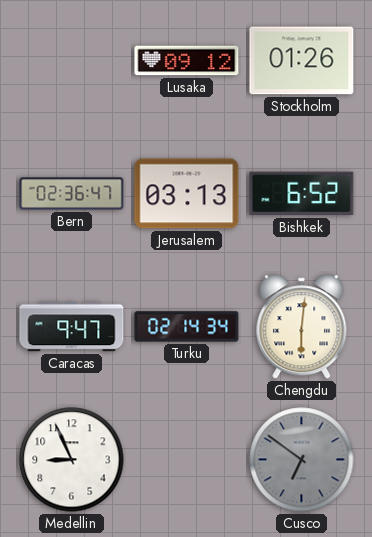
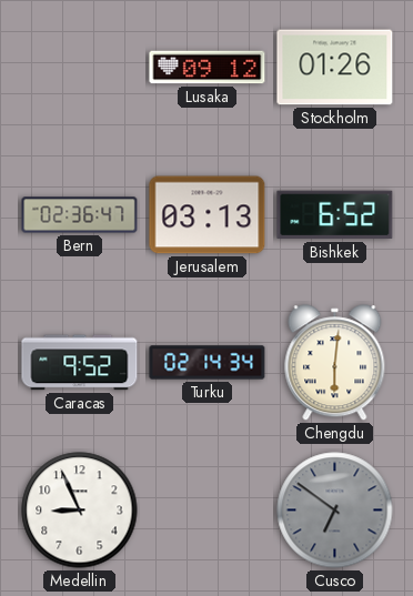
Caracas: 9:47 -> 9:52
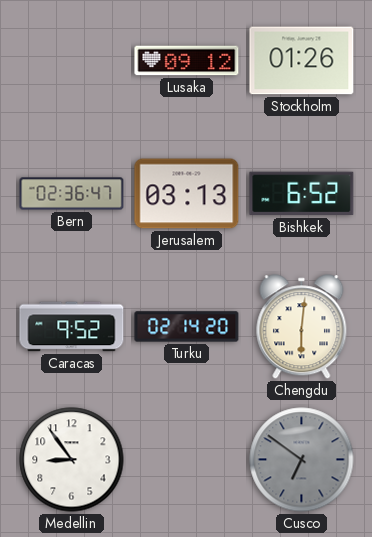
Turku: 02:14:34 -> 02:14:20
Medellin: 8:56 -> 8:54
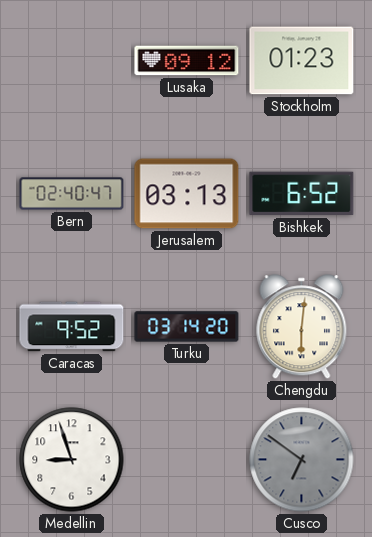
Stockholm: 01:26 -> 01:23
Bern: 02:36 -> 02:40
Turku: 02:14 -> 03:14
Medellin: 8:54 -> 8:57
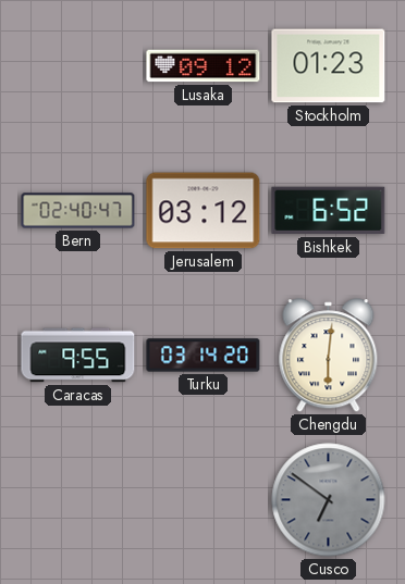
Jerusalem: 03:13 -> 03:12
Caracas: 9:52 -> 9:55
Medellin: 8:57 -> none
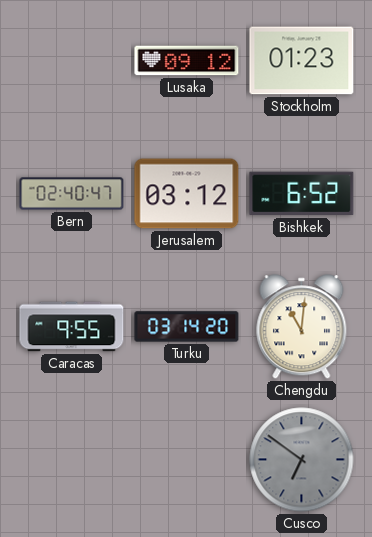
Chengdu: 6:01 -> 11:01
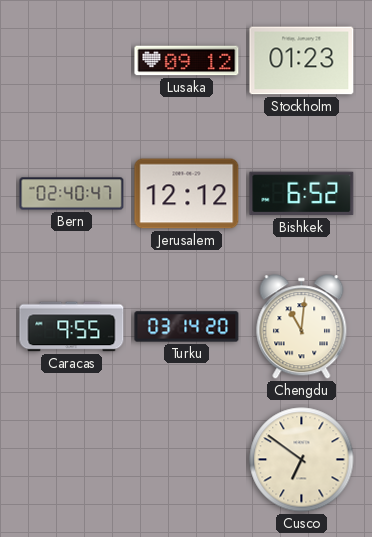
Jerusalem: 03:12 -> 12:12
Cusco dial: grey -> cream
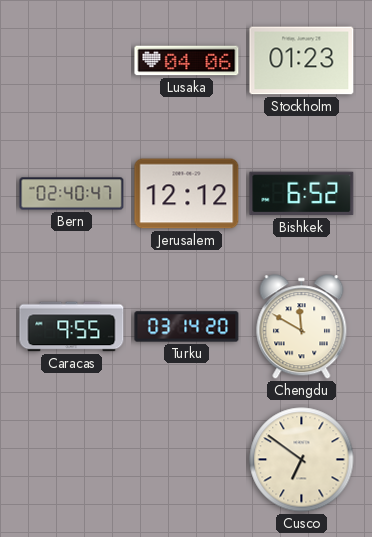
Lusaka: 09:12 -> 04:06
Chengdu: 11:01 -> 11:50
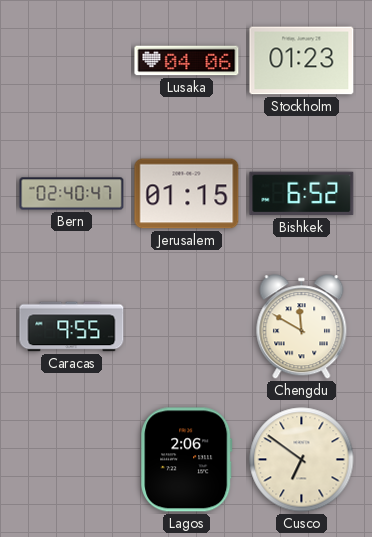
Jerusalem: 12:12 -> 01:15
Turku: 03:14 -> none
Lagos: none -> 2:06
